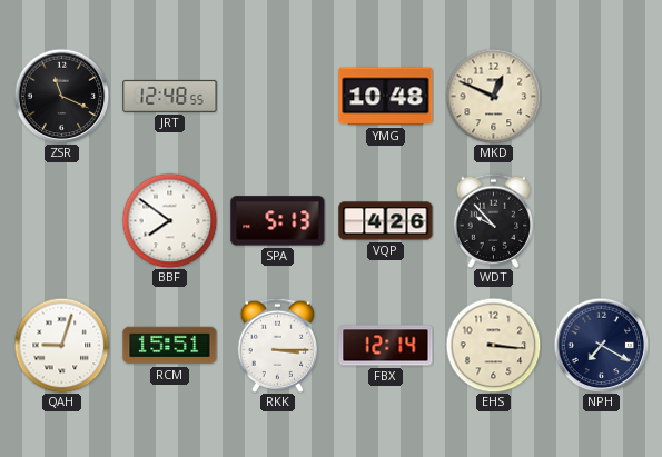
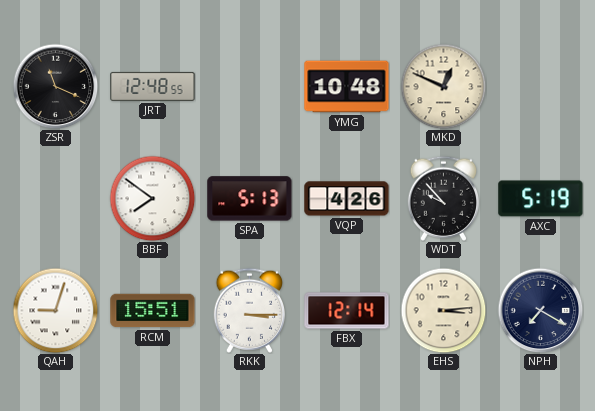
AXC: none -> 5:19
EHS: 3:16 -> 3:14
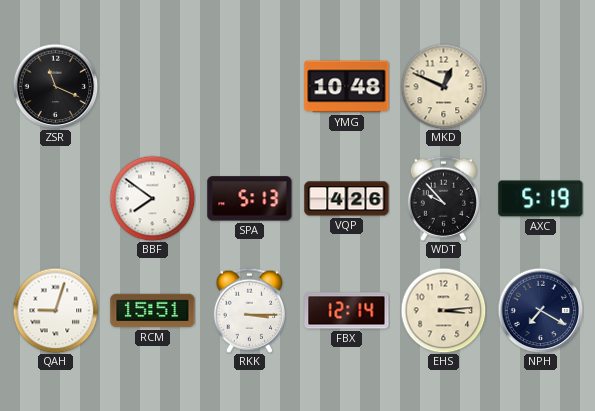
JRT: 12:48 -> none
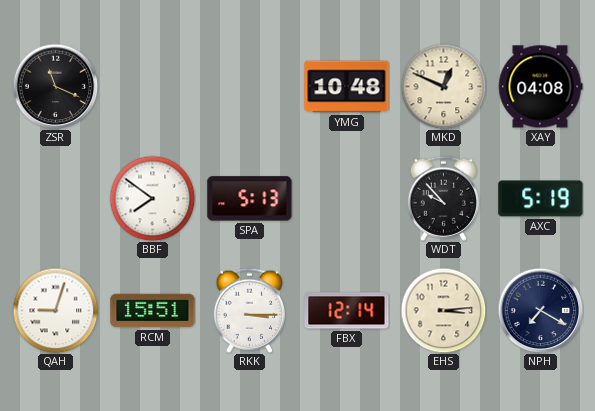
XAY: none -> 04:08
VQP: 4:26 -> none
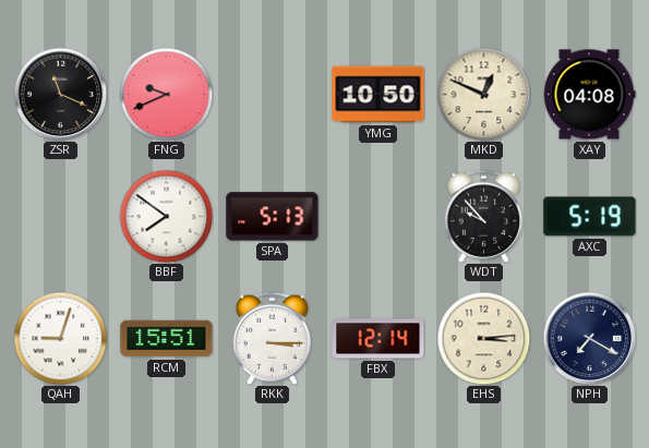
FNG: none -> 9:41
YMG: 10:48 -> 10:50
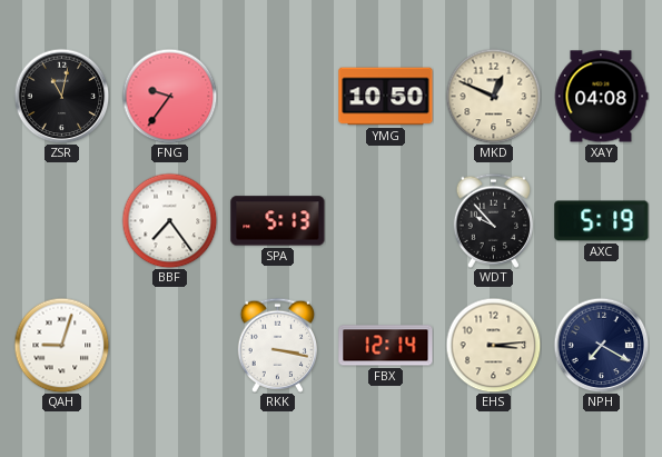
ZSR: 11:19 -> 11:02
FNG: 9:41 -> 9:36
BBF: 7:51 -> 7:24
RCM: 15:51 -> none
RKK: 3:15 -> 3:17
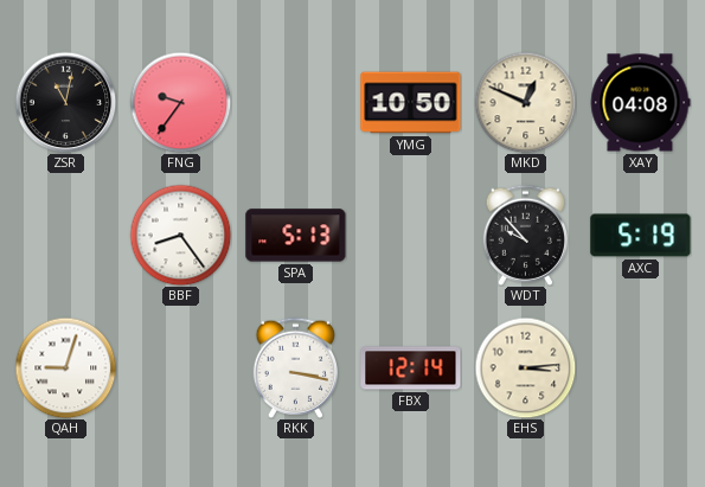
BBF: 7:24 -> 8:24
NPH: 7:20 -> none
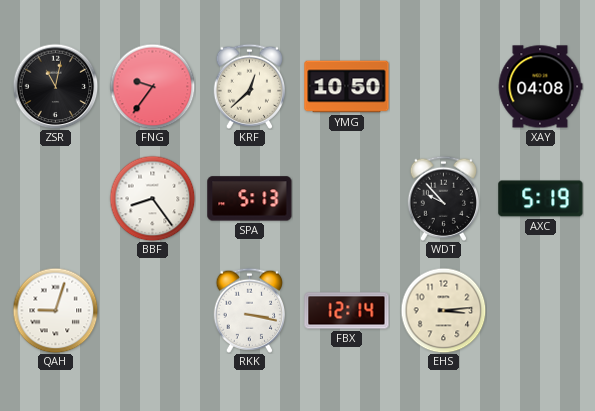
KRF: none -> 12:38
MKD: 12:49 -> none
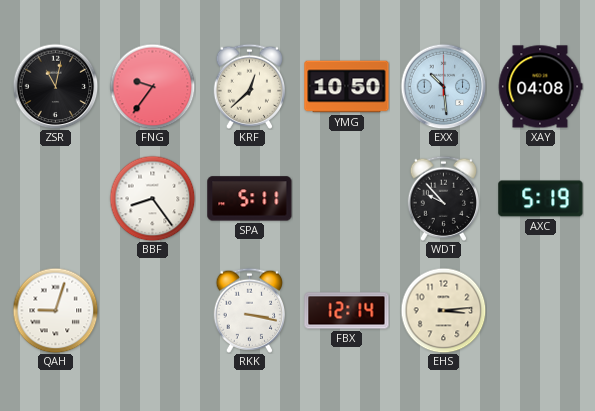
EXX: none -> 10:29
SPA: 5:13 -> 5:11
